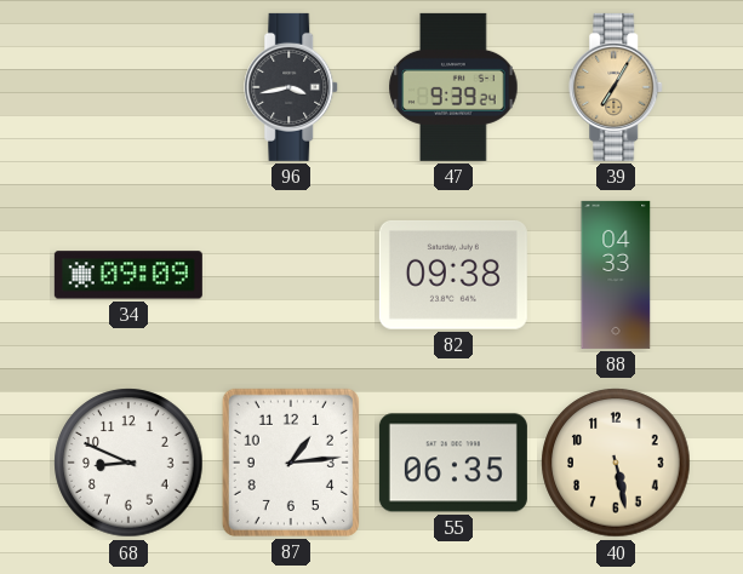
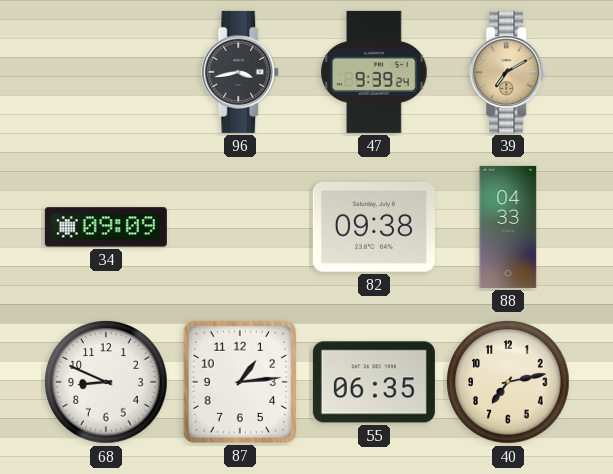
39: 7:05 -> 7:10
40: 5:28 -> 7:13
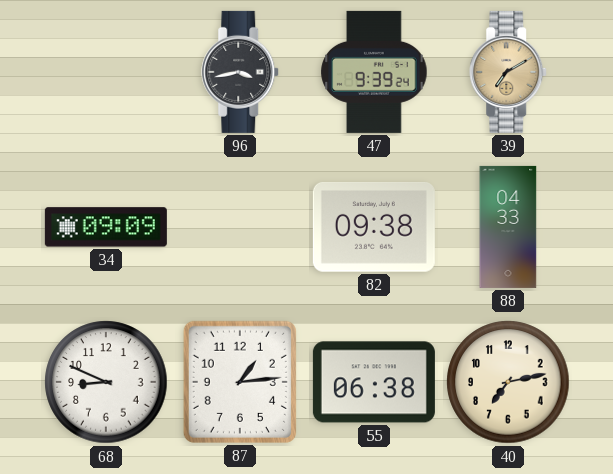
55: 06:35 -> 06:38
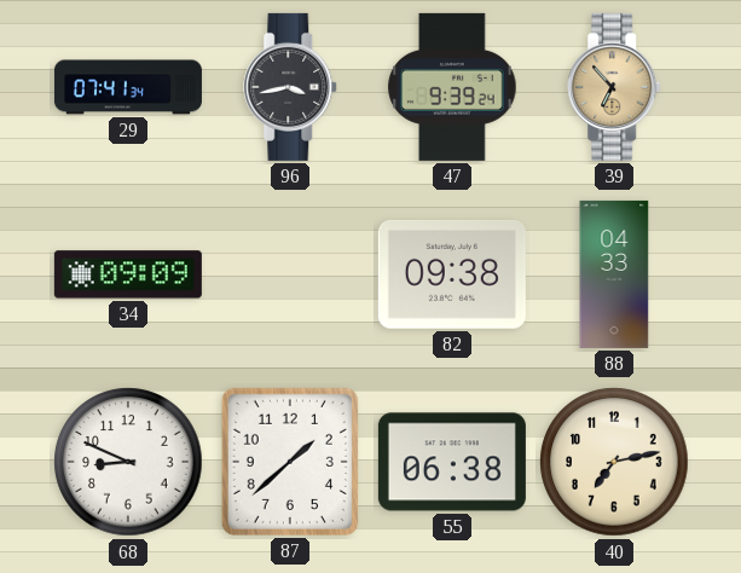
29: none -> 07:41
39: 7:10 -> 6:53
87: 1:14 -> 1:38
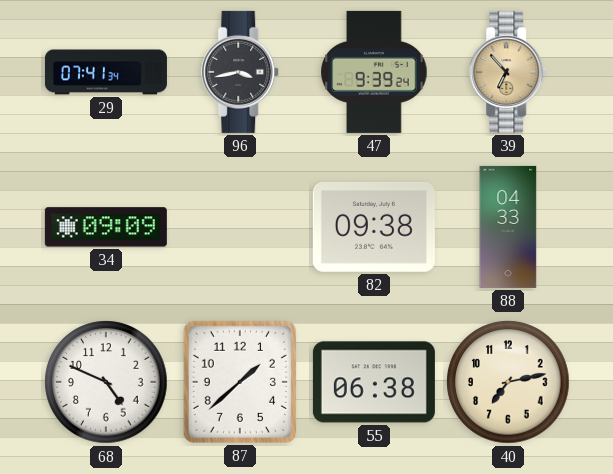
68: 8:49 -> 4:49
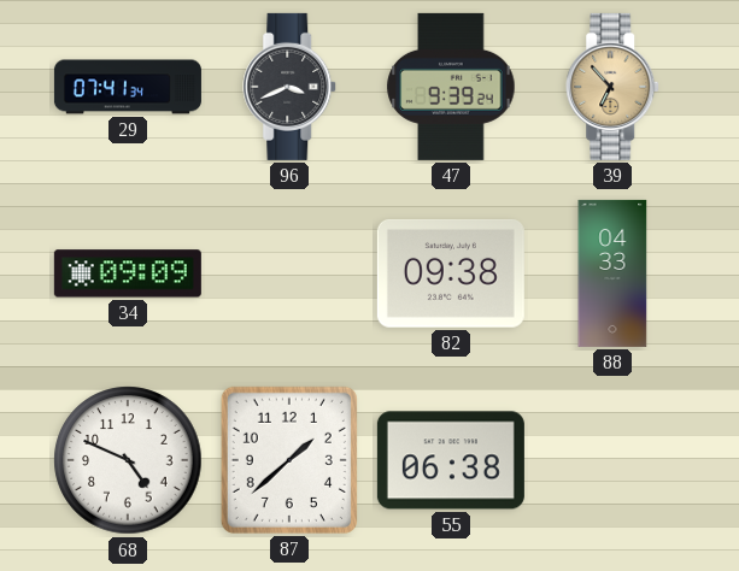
96: 3:43 -> 3:41
40: 7:13 -> none
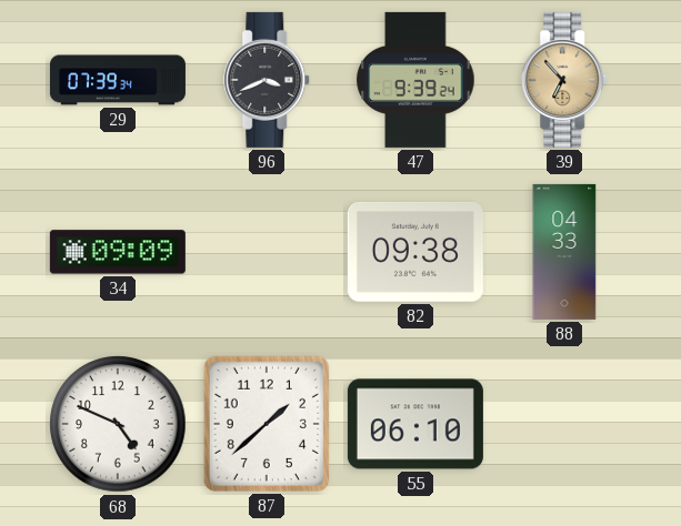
29: 07:41 -> 07:39
55: 06:38 -> 06:10
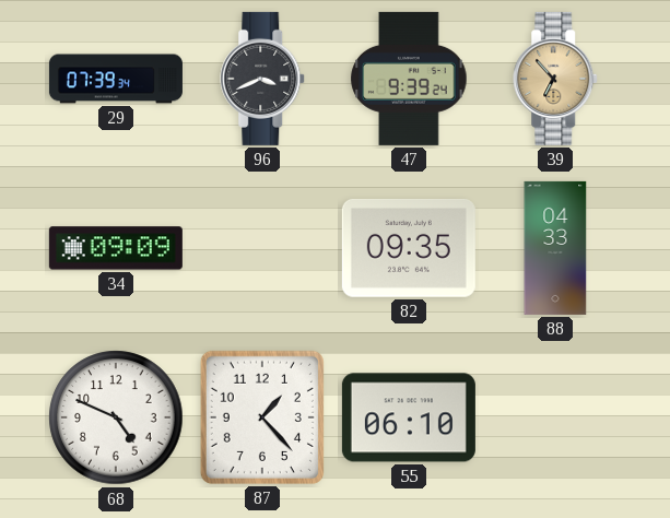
82: 09:38 -> 09:35
87: 1:38 -> 1:23
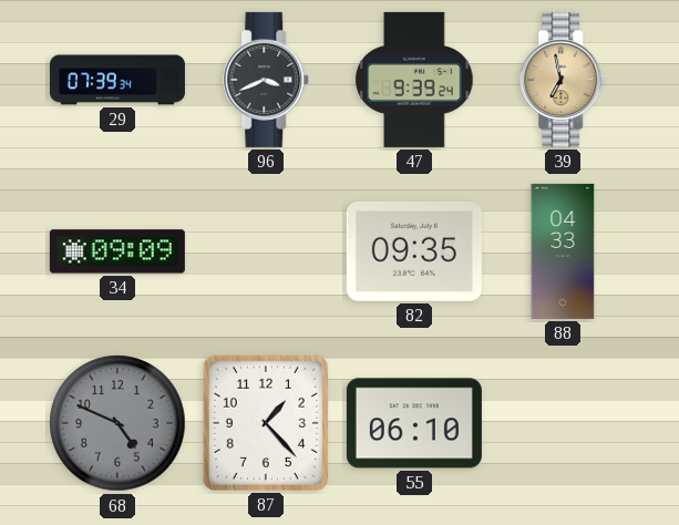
39: 6:53 -> 6:58
68 dial: white -> grey
